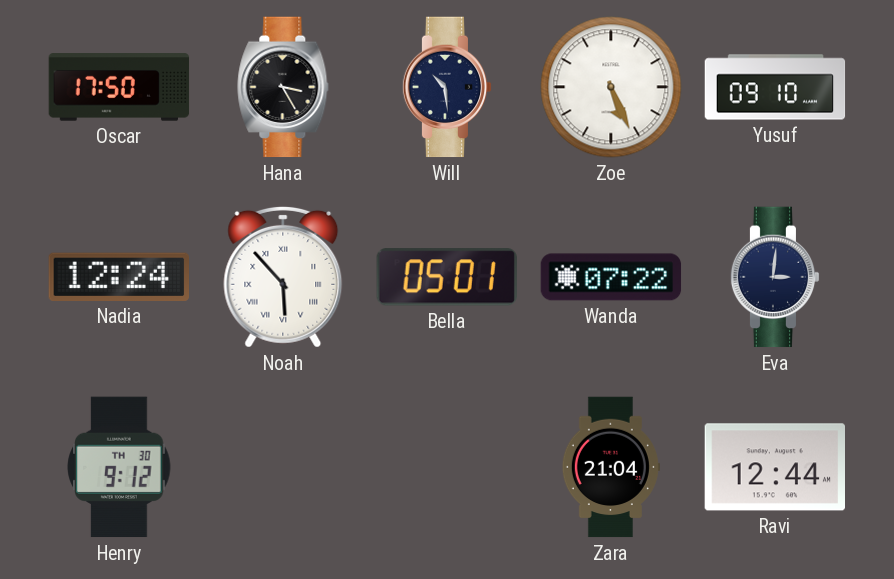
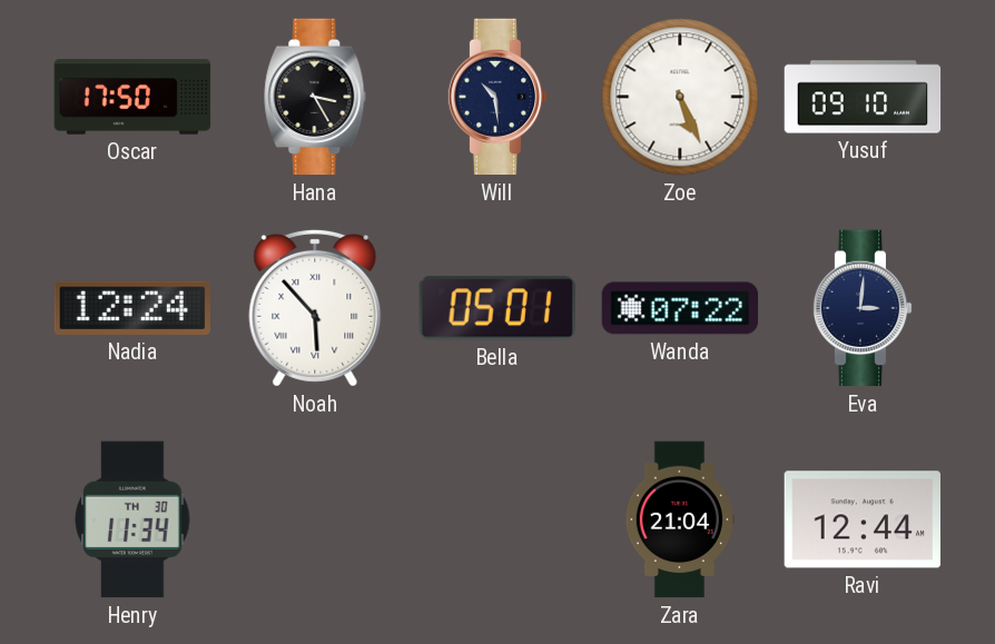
Henry: 9:12 -> 11:34
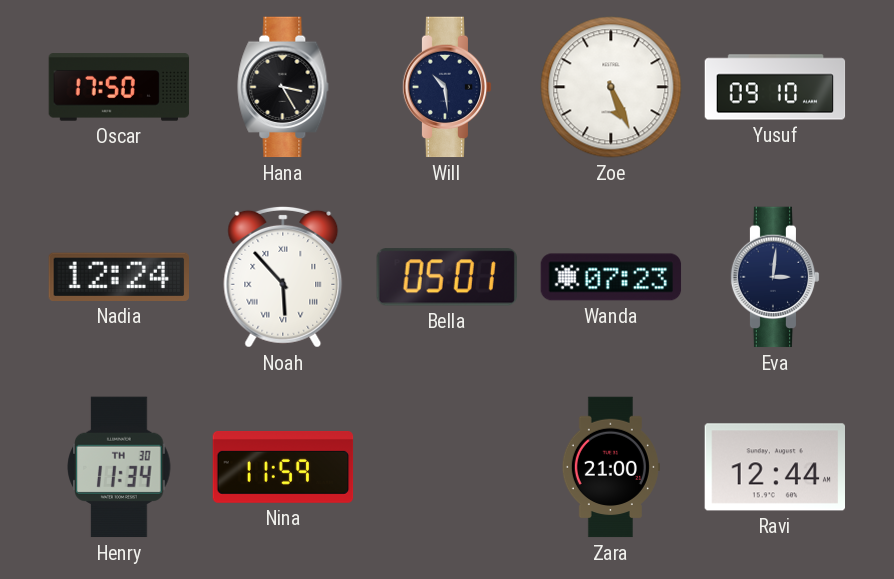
Wanda: 07:22 -> 07:23
Nina: none -> 11:59
Zara: 21:04 -> 21:00
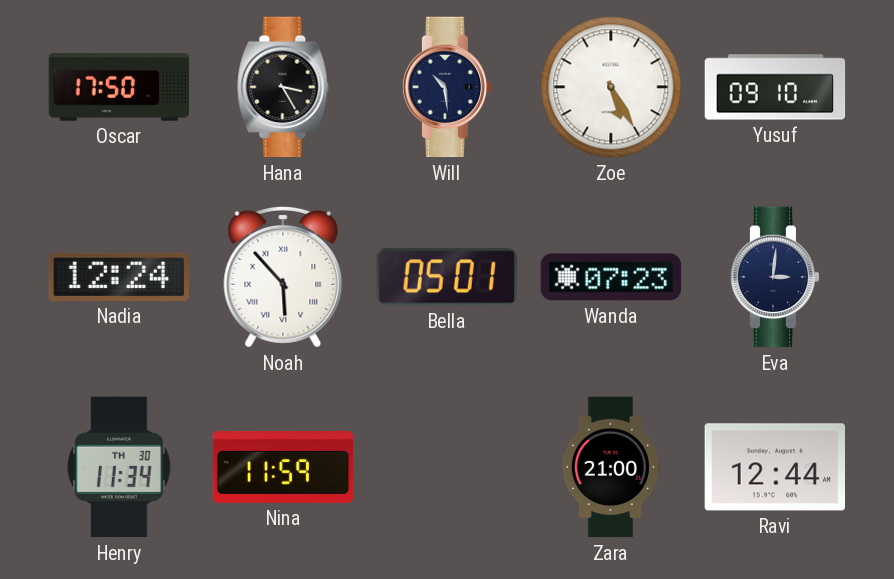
Zoe: 5:26 -> 5:25
